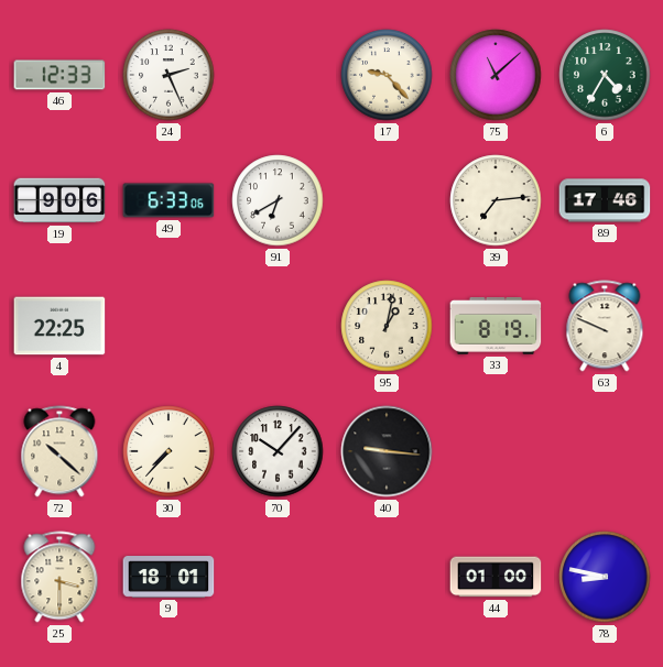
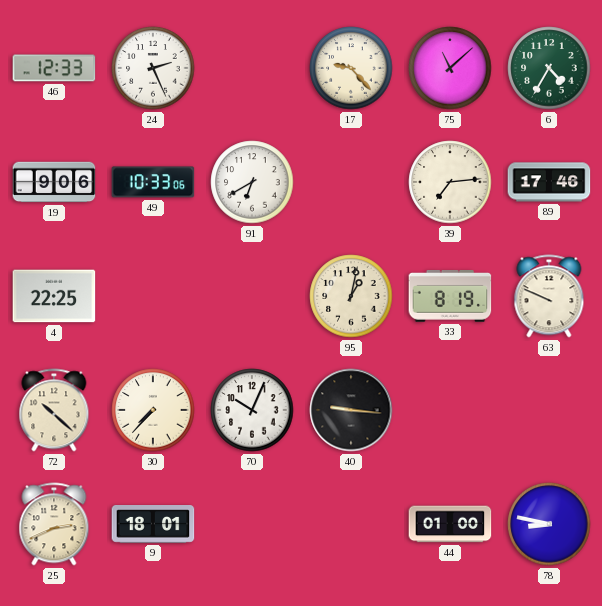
49: 6:33 -> 10:33
70: 10:07 -> 10:04
25: 3:30 -> 2:41
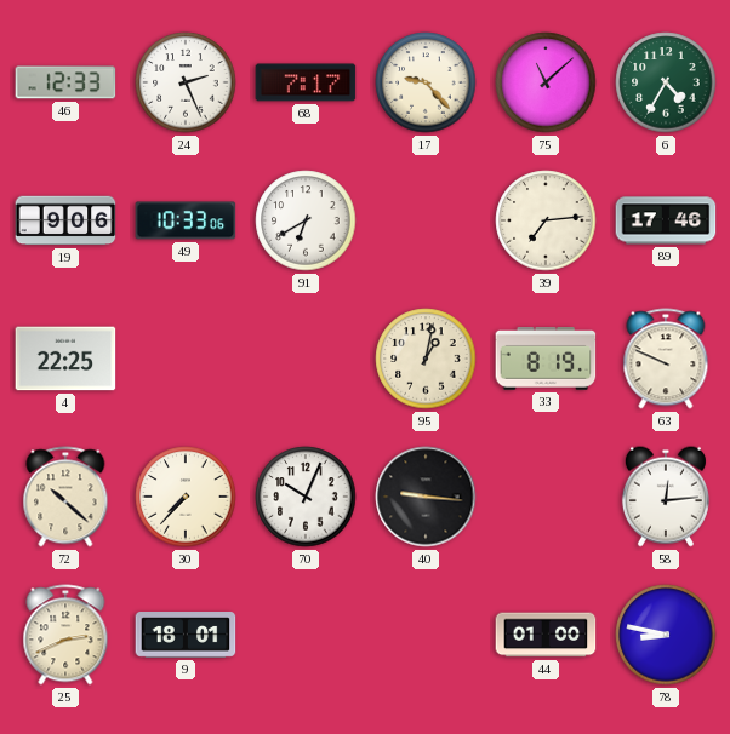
68: none -> 7:17
58: none -> 12:14
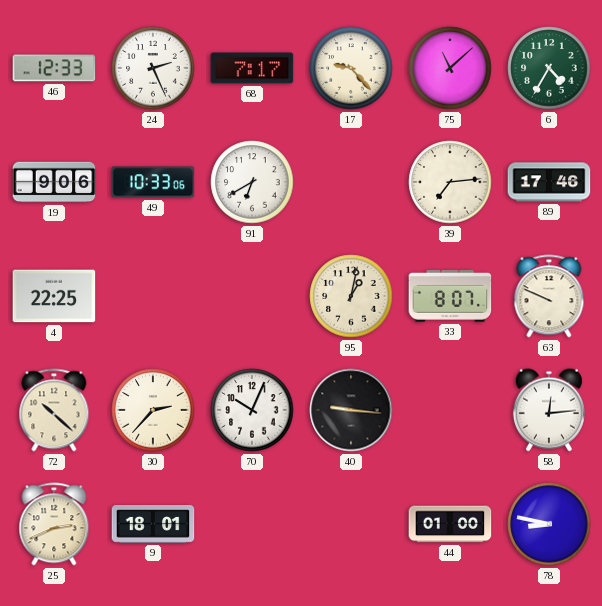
33: 8:19 -> 8:07
30: 7:37 -> 2:37
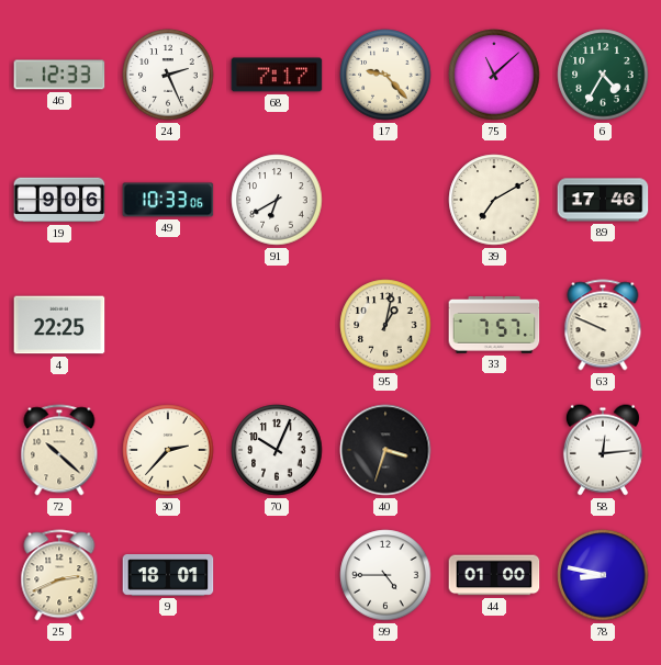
39: 7:14 -> 7:10
33: 8:07 -> 7:57
40: 9:16 -> 3:33
99: none -> 4:45
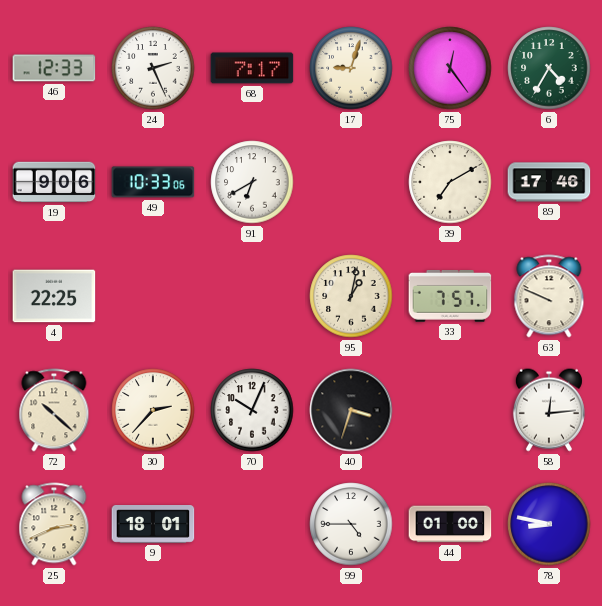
17: 9:23 -> 9:03
75: 11:08 -> 12:24
